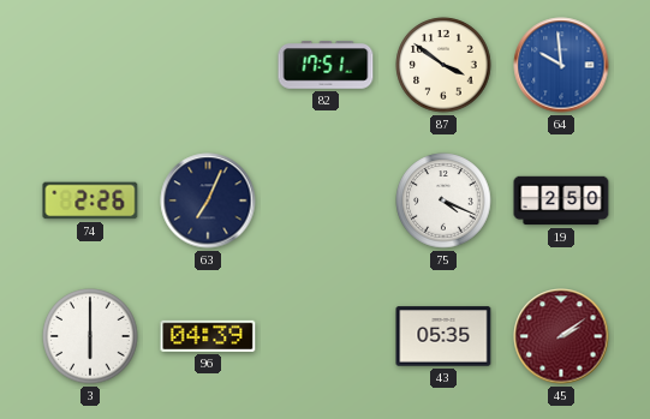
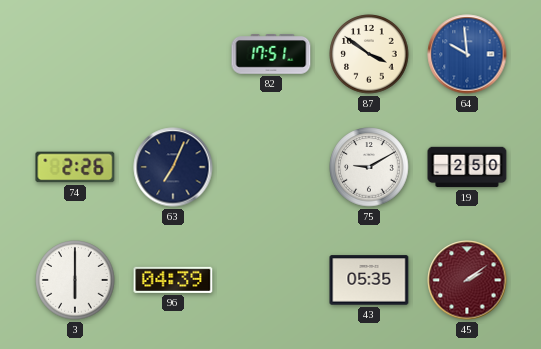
75: 4:19 -> 9:10
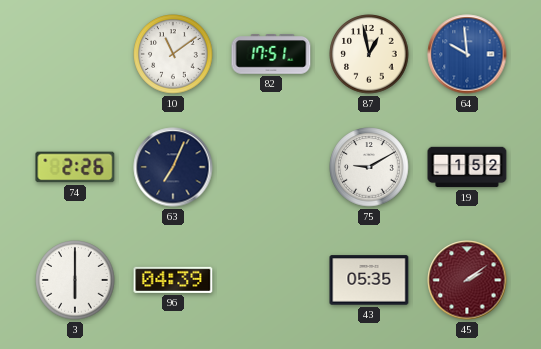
10: none -> 11:09
87: 3:51 -> 12:58
19: 2:50 -> 1:52
